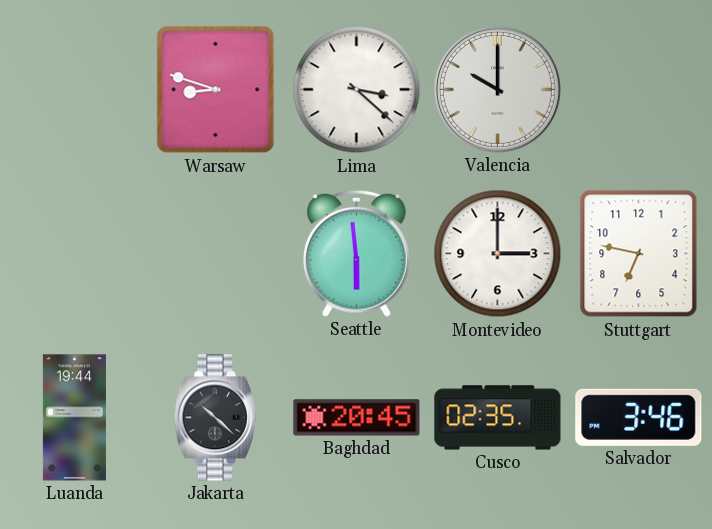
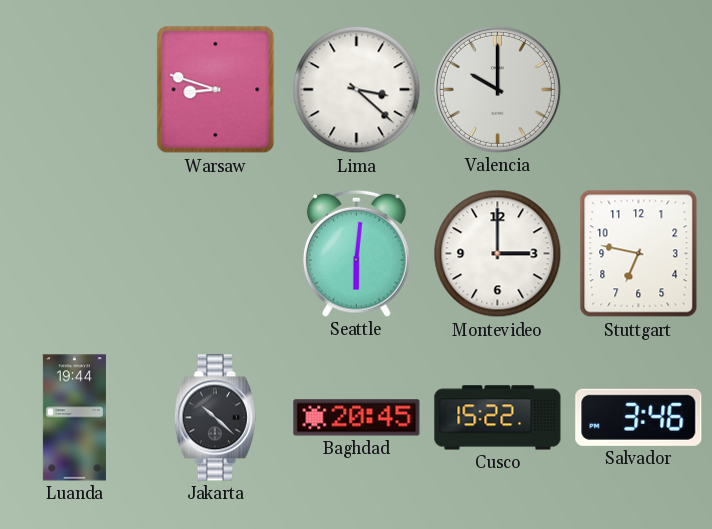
Seattle: 5:59 -> 6:01
Cusco: 02:35 -> 15:22
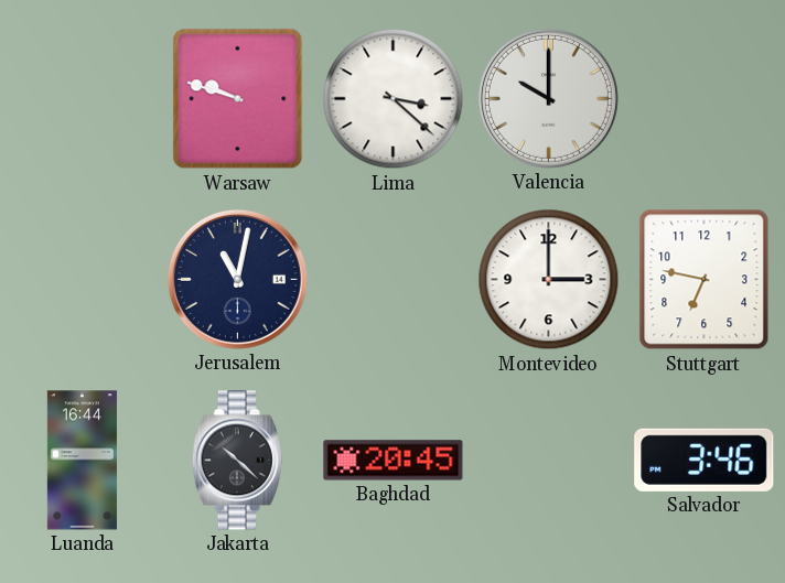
Warsaw: 8:48 -> 9:48
Jerusalem: none -> 11:02
Seattle: 6:01 -> none
Luanda: 19:44 -> 16:44
Cusco: 15:22 -> none
